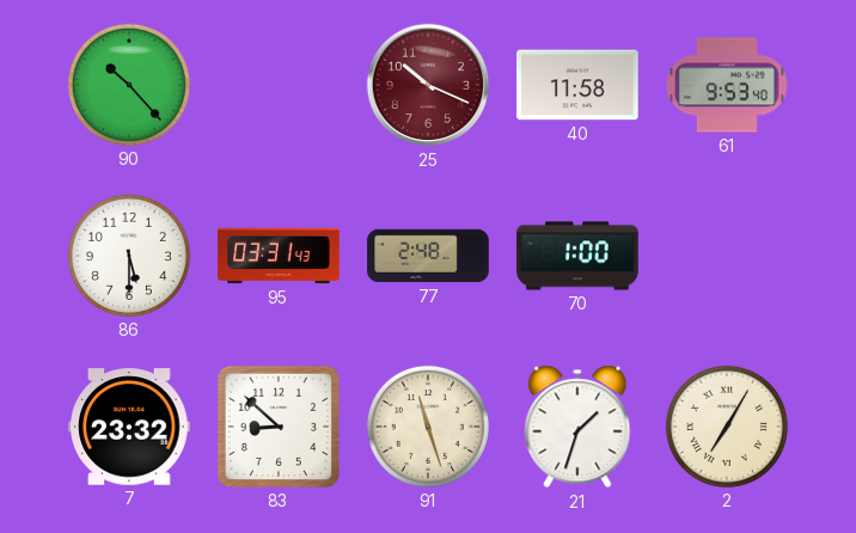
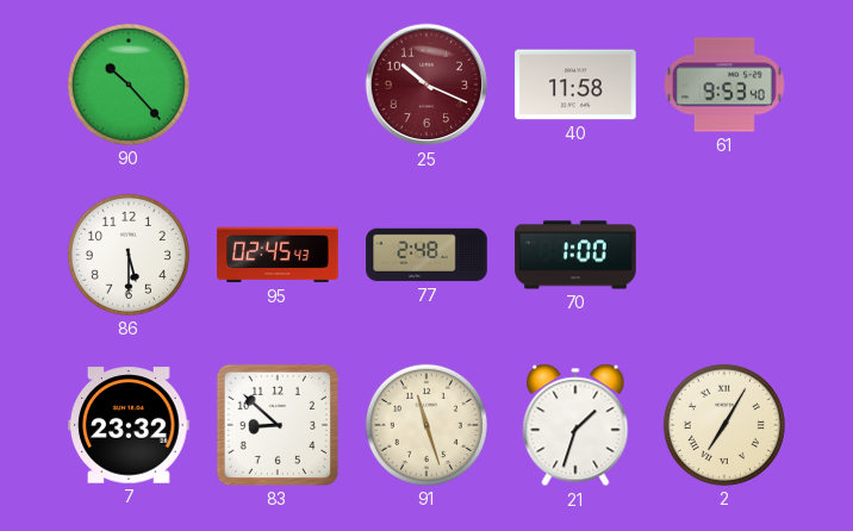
95: 03:31 -> 02:45
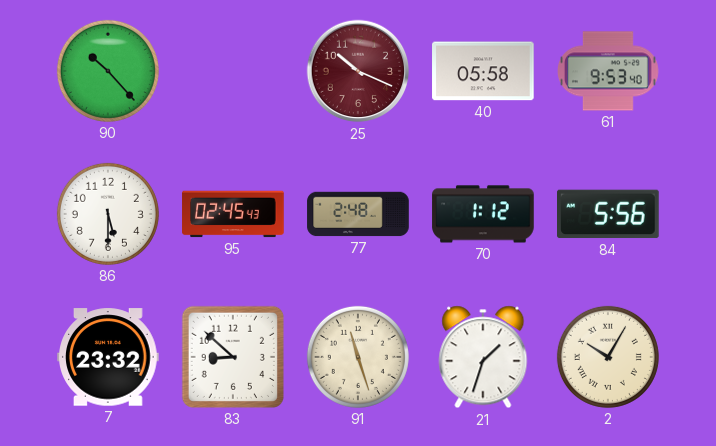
40: 11:58 -> 05:58
70: 1:00 -> 1:12
84: none -> 5:56
2: 7:05 -> 10:05
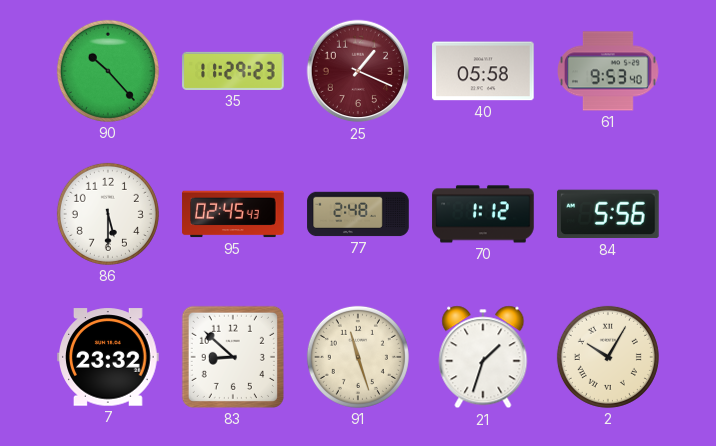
35: none -> 11:29
25: 10:19 -> 1:19
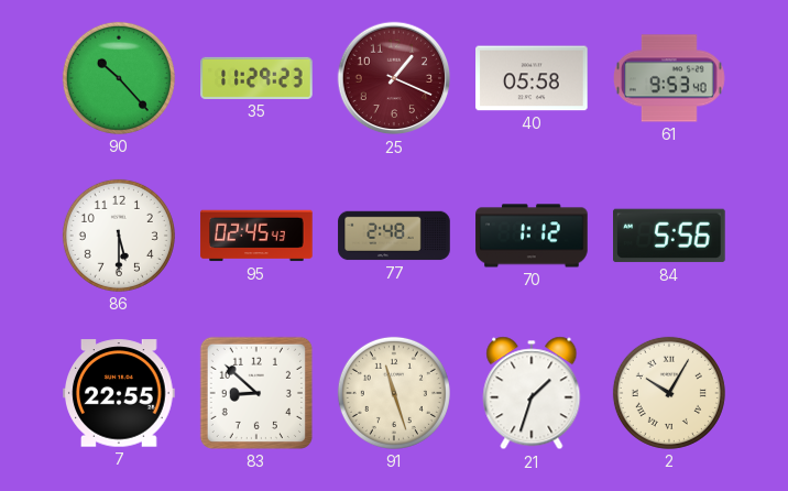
7: 23:32 -> 22:55
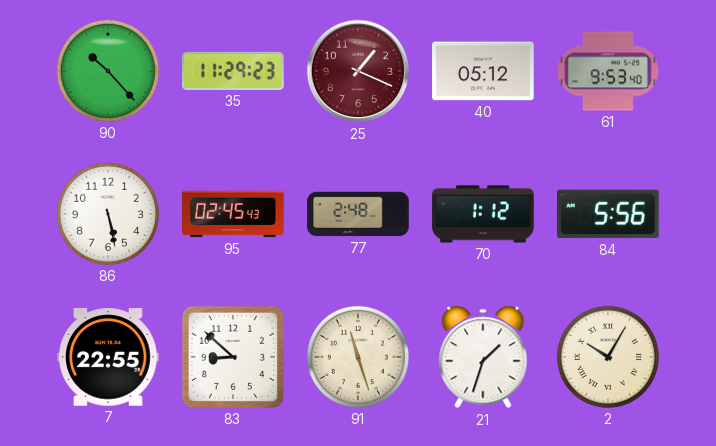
40: 05:58 -> 05:12
86: 5:30 -> 5:28
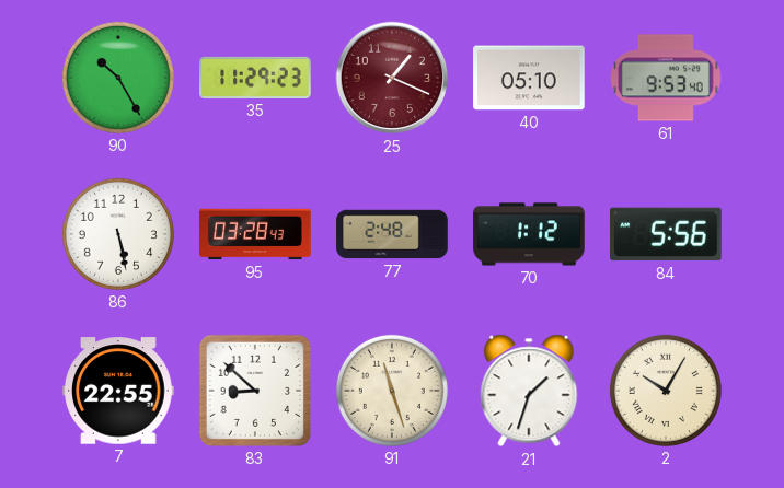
90: 10:23 -> 10:25
40: 05:12 -> 05:10
95: 02:45 -> 03:28
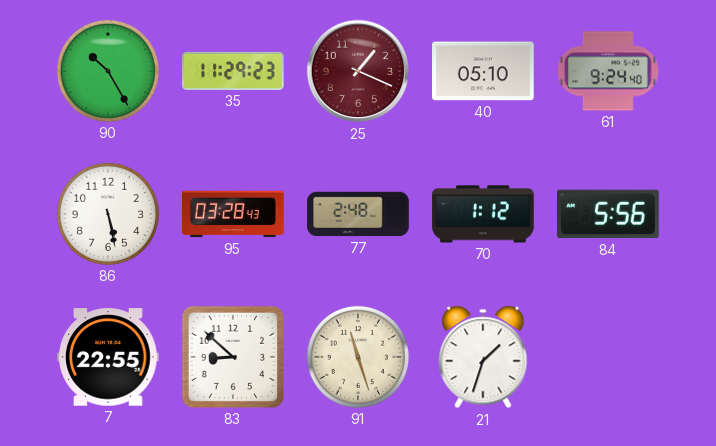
61: 9:53 -> 9:24
2: 10:05 -> none
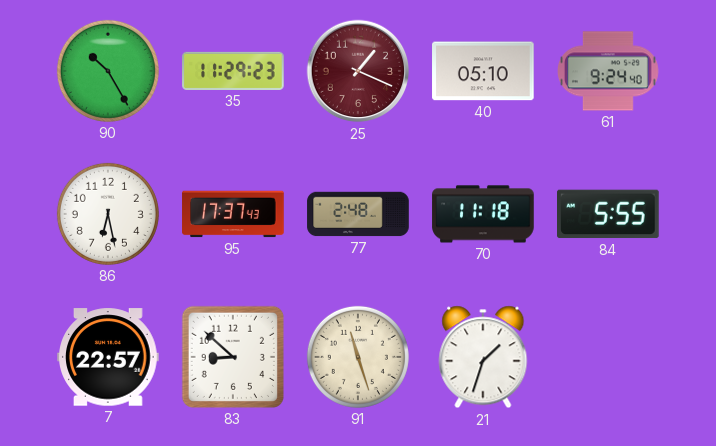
86: 5:28 -> 6:28
95: 03:28 -> 17:37
70: 1:12 -> 11:18
84: 5:56 -> 5:55
7: 22:55 -> 22:57
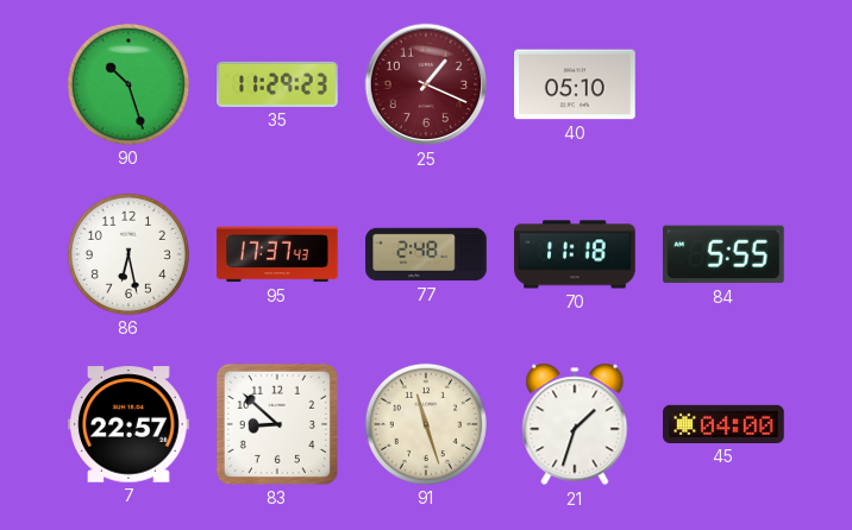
90: 10:25 -> 10:27
61: 9:24 -> none
45: none -> 04:00
